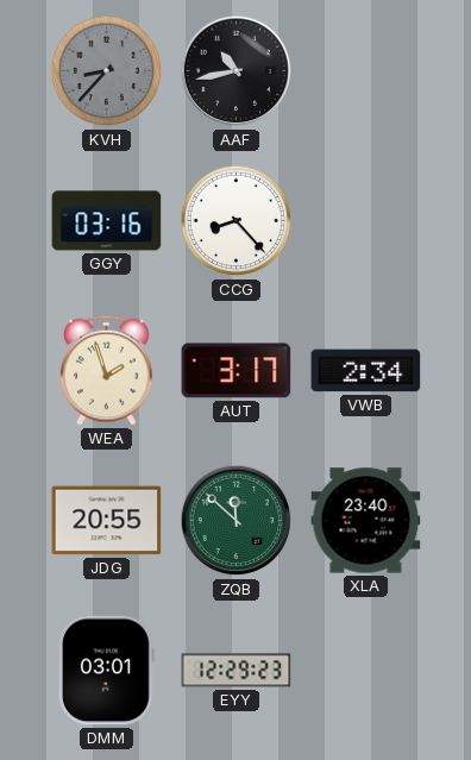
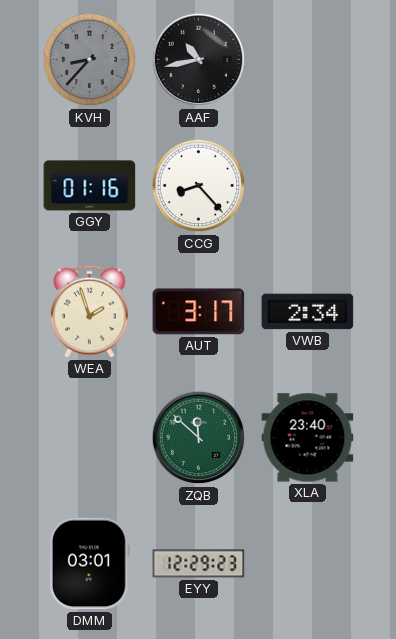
GGY: 03:16 -> 01:16
JDG: 20:55 -> none
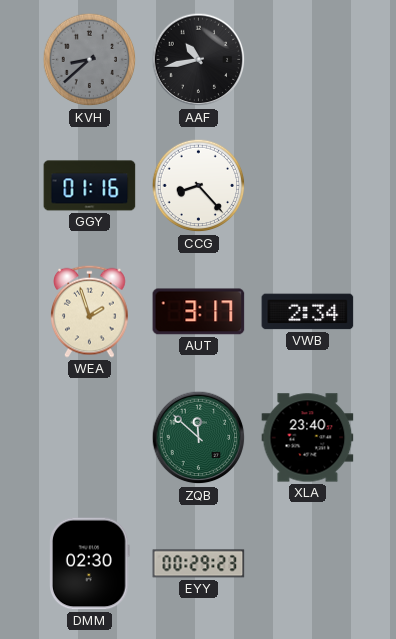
KVH: 8:37 -> 8:38
DMM: 03:01 -> 02:30
EYY: 12:29 -> 00:29
